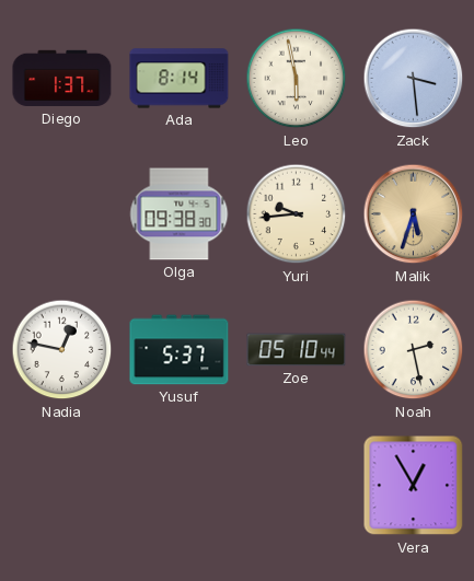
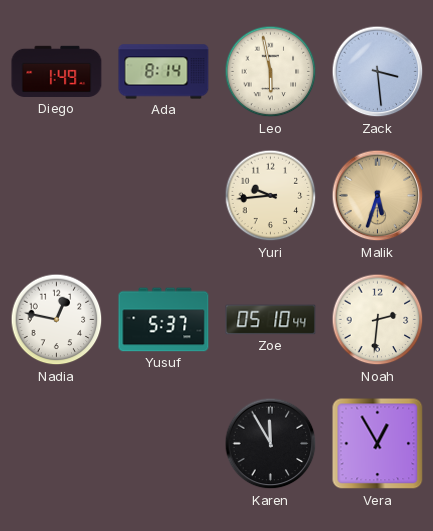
Diego: 1:37 -> 1:49
Olga: 09:38 -> none
Noah: 2:28 -> 2:31
Karen: none -> 11:55
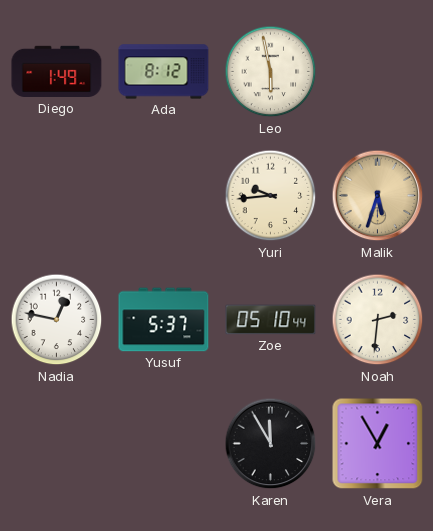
Ada: 8:14 -> 8:12
Zack: 3:29 -> none
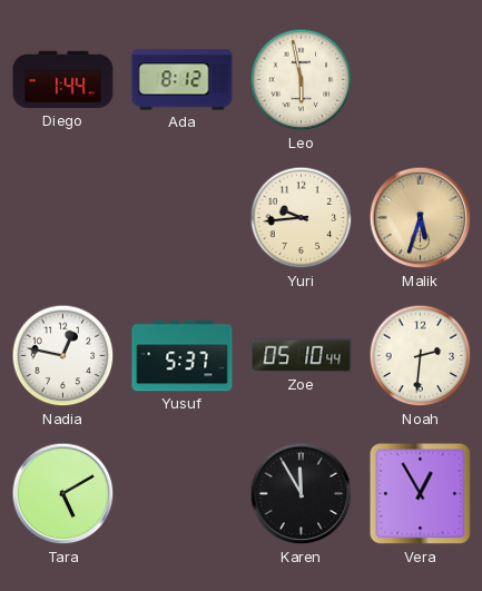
Diego: 1:49 -> 1:44
Tara: none -> 5:10
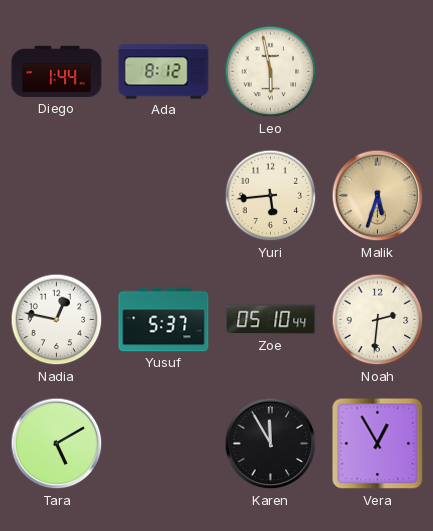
Yuri: 9:44 -> 5:44
